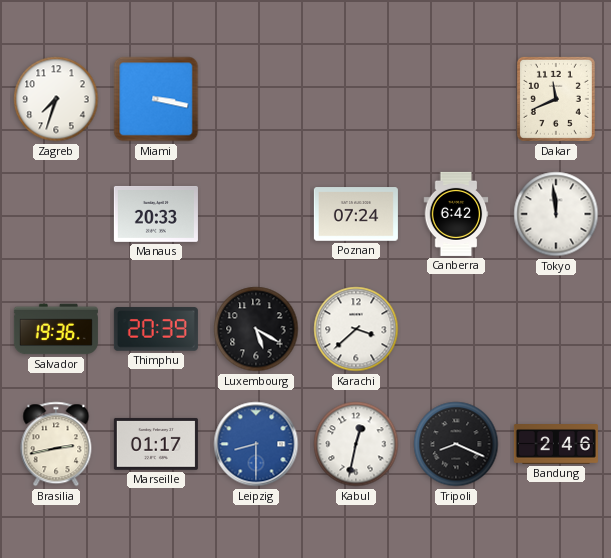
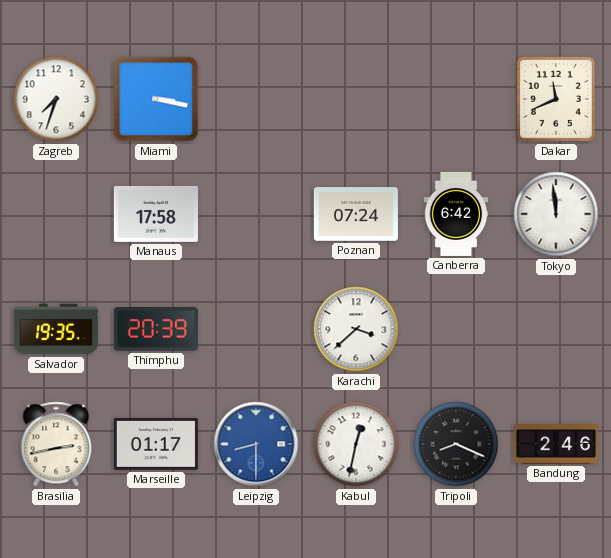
Manaus: 20:33 -> 17:58
Salvador: 19:36 -> 19:35
Luxembourg: 5:20 -> none
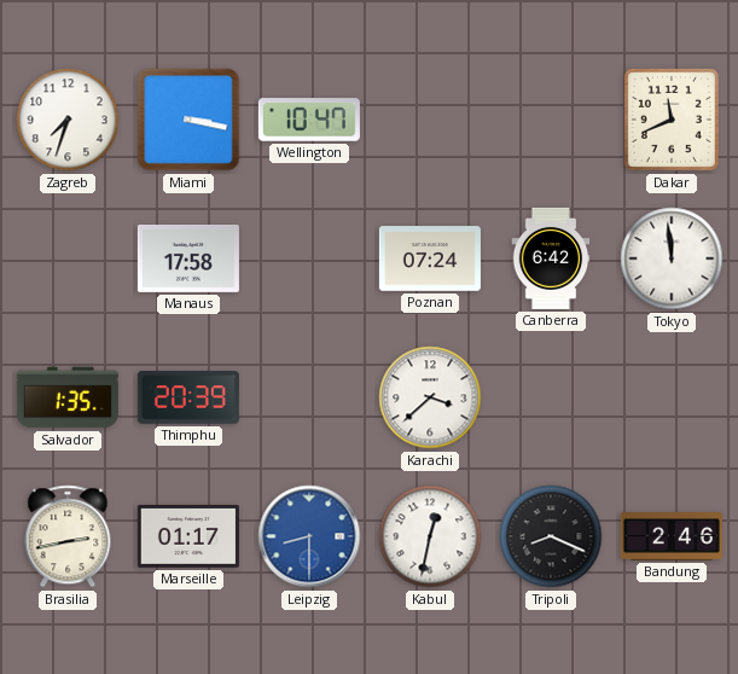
Wellington: none -> 10:47
Salvador: 19:35 -> 1:35
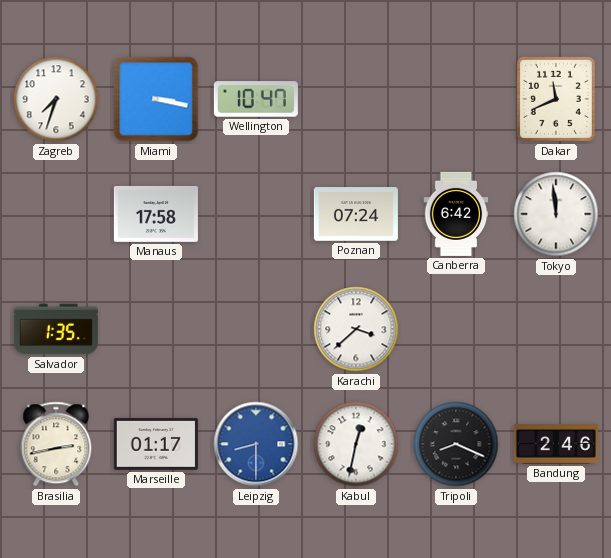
Thimphu: 20:39 -> none
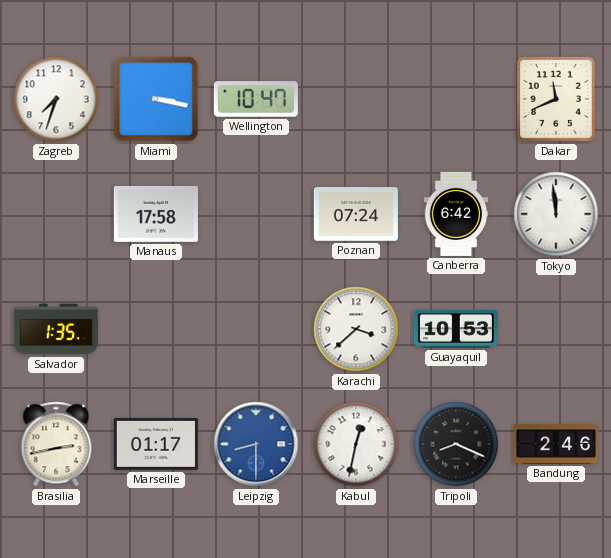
Guayaquil: none -> 10:53
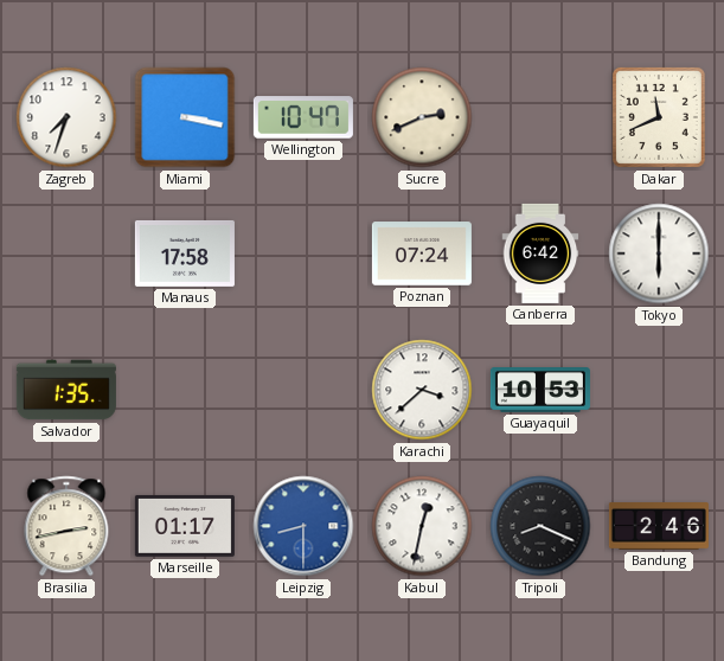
Sucre: none -> 2:41
Tokyo: 11:59 -> 6:00
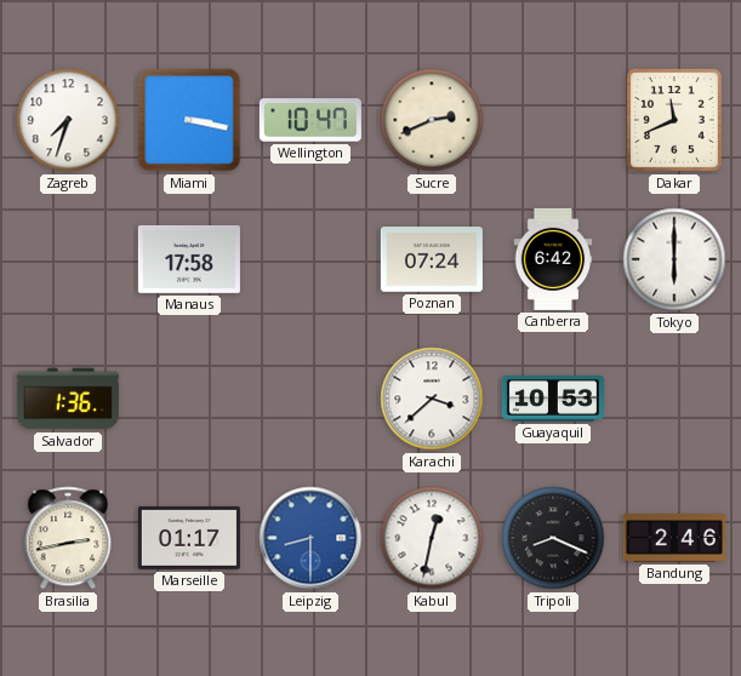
Salvador: 1:35 -> 1:36
